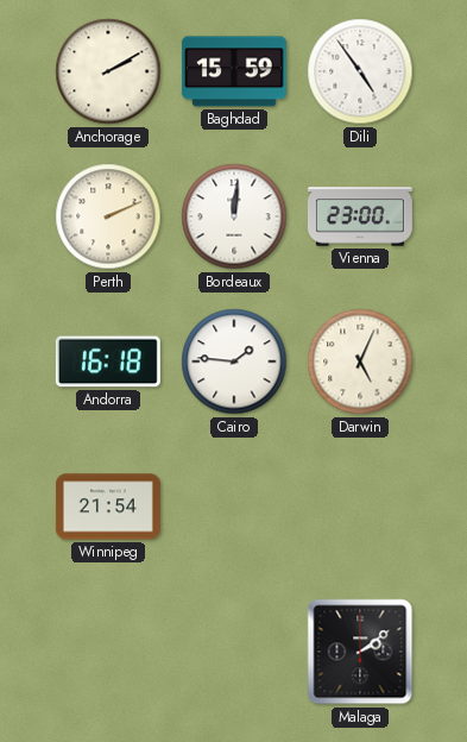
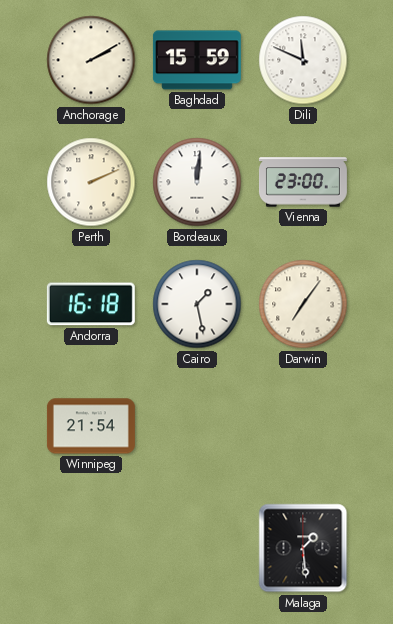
Dili: 4:54 -> 11:49
Cairo: 1:46 -> 1:28
Darwin: 5:04 -> 7:06
Malaga: 2:09 -> 1:29
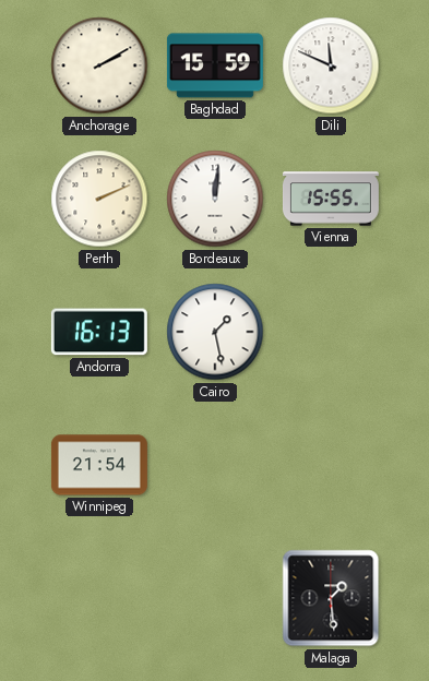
Vienna: 23:00 -> 15:55
Andorra: 16:18 -> 16:13
Darwin: 7:06 -> none
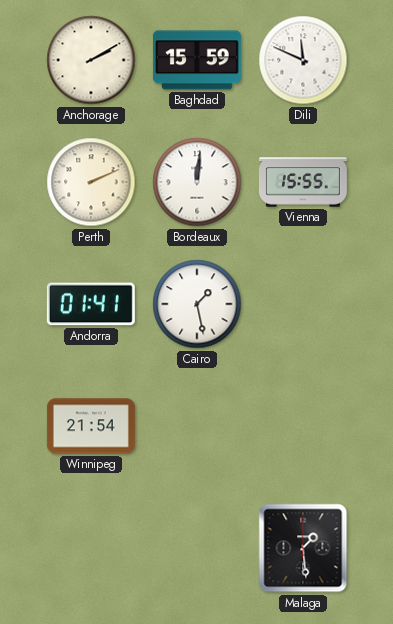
Andorra: 16:13 -> 01:41
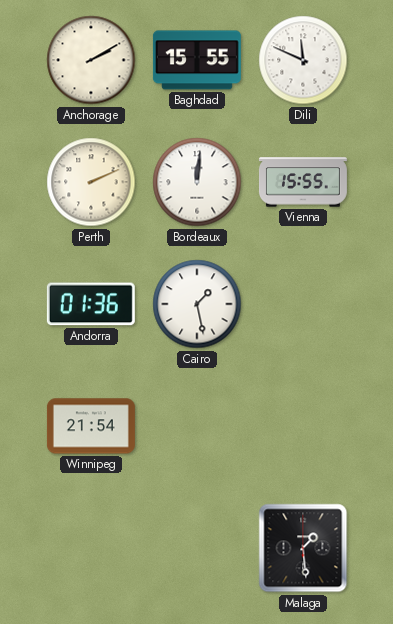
Baghdad: 15:59 -> 15:55
Andorra: 01:41 -> 01:36
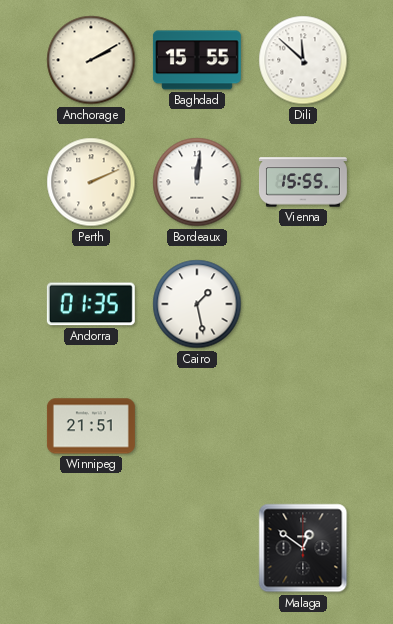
Dili: 11:49 -> 11:52
Andorra: 01:36 -> 01:35
Winnipeg: 21:54 -> 21:51
Malaga: 1:29 -> 12:51
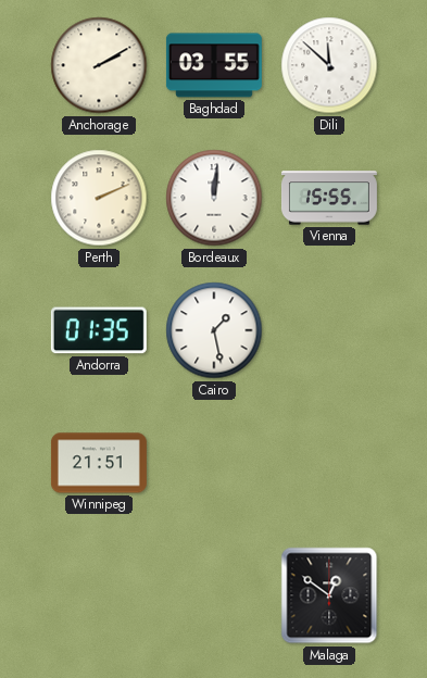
Baghdad: 15:55 -> 03:55
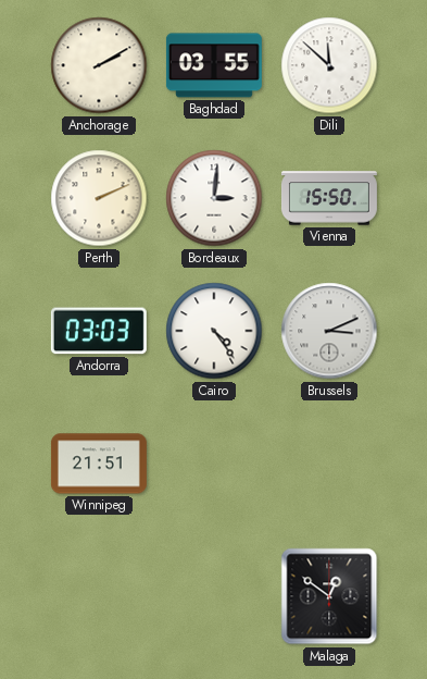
Bordeaux: 12:01 -> 3:01
Vienna: 15:55 -> 15:50
Andorra: 01:35 -> 03:03
Cairo: 1:28 -> 4:24
Brussels: none -> 3:11
